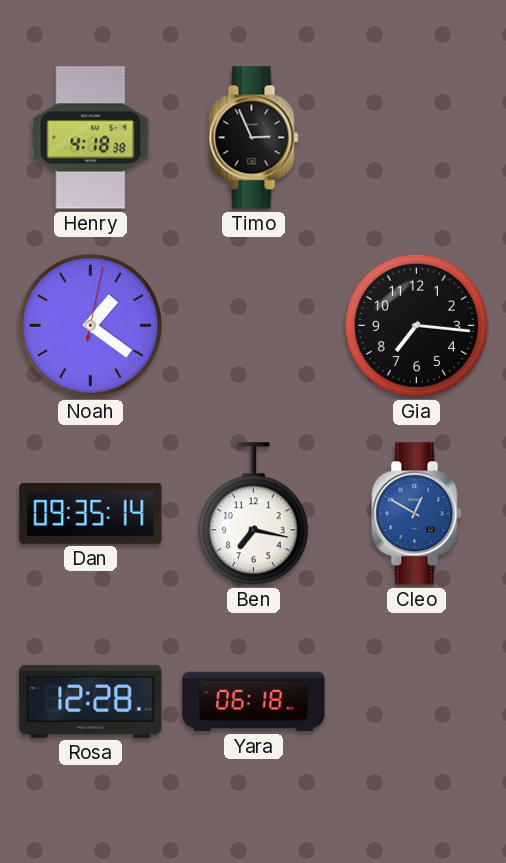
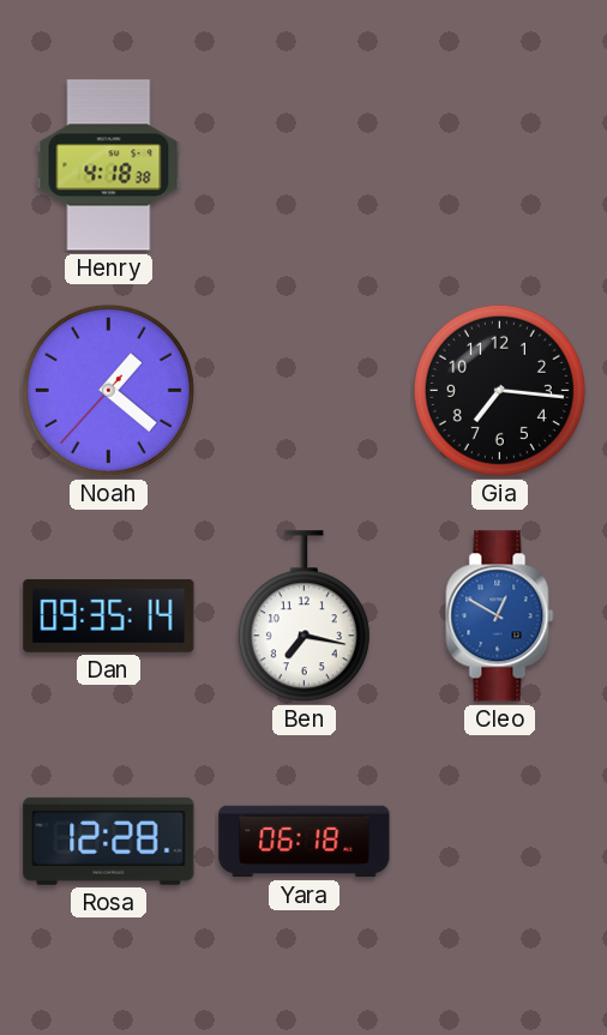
Timo: 2:56 -> none
Noah: 1:21:02 -> 1:21:37
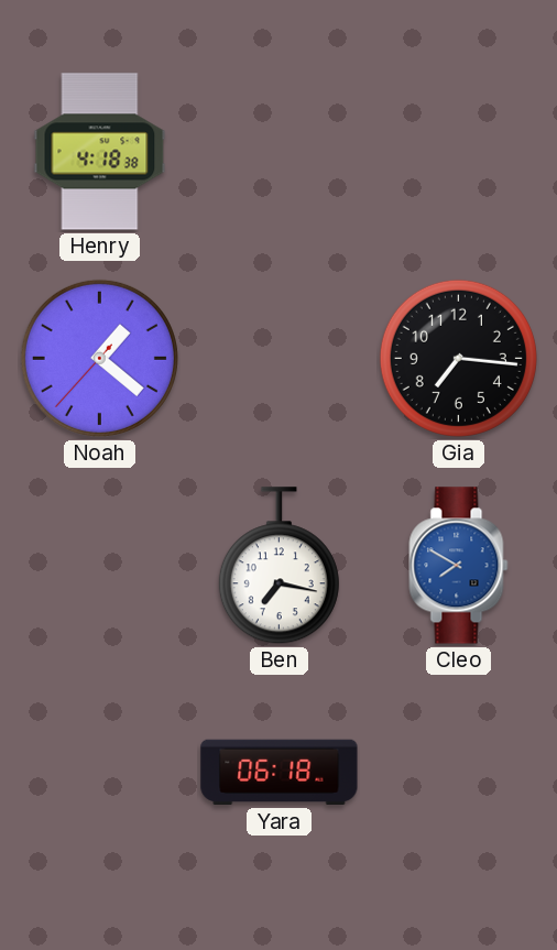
Dan: 09:35 -> none
Cleo: 12:50 -> 7:50
Rosa: 12:28 -> none
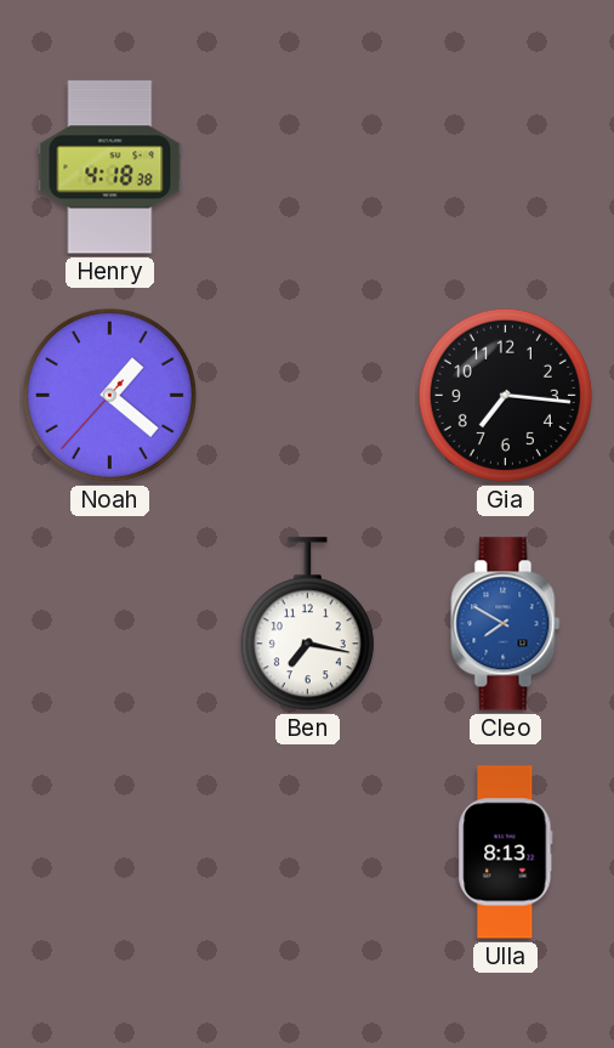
Yara: 06:18 -> none
Ulla: none -> 8:13
